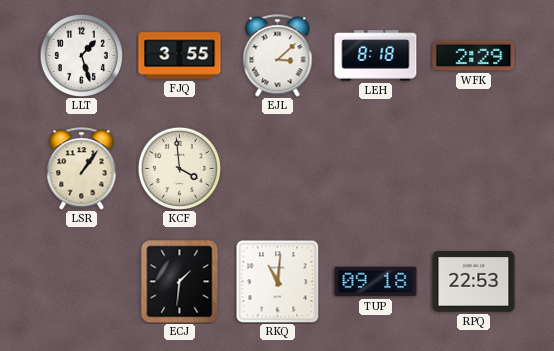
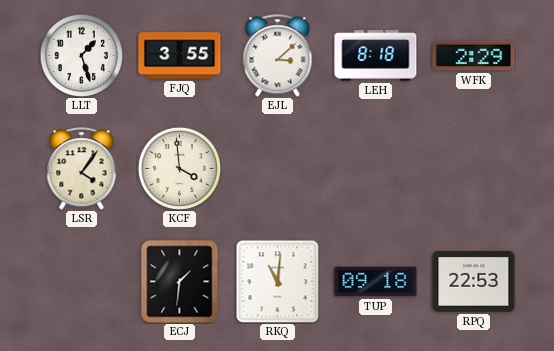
LSR: 1:06 -> 4:06
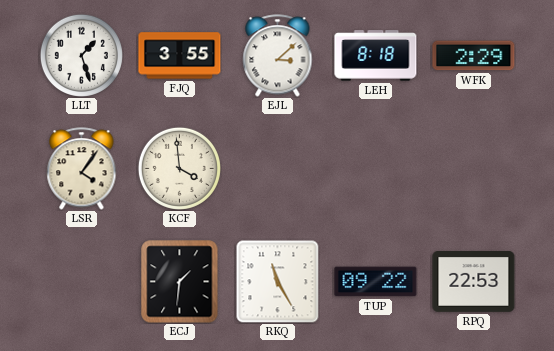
RKQ: 11:01 -> 11:25
TUP: 09:18 -> 09:22
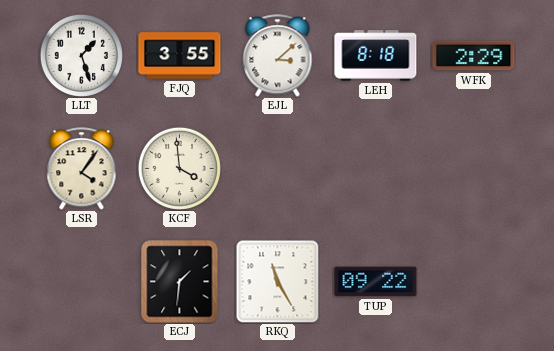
RPQ: 22:53 -> none
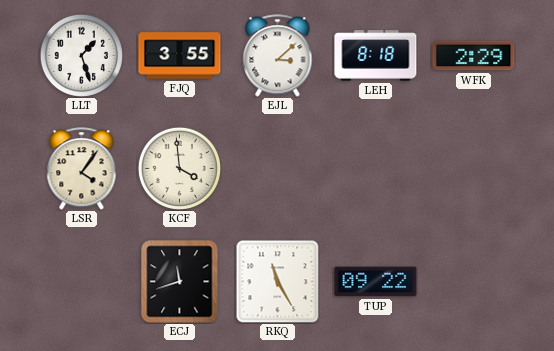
ECJ: 1:31 -> 11:42
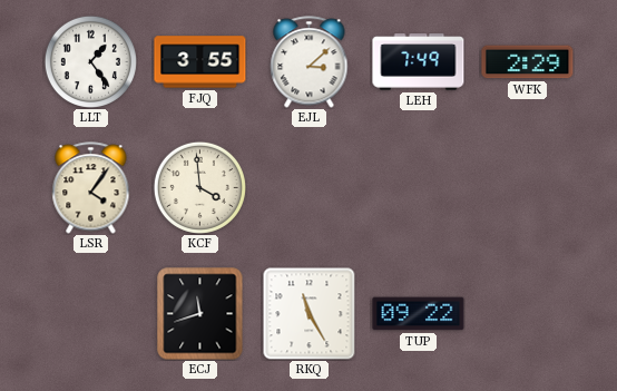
LLT: 1:27 -> 1:24
LEH: 8:18 -> 7:49
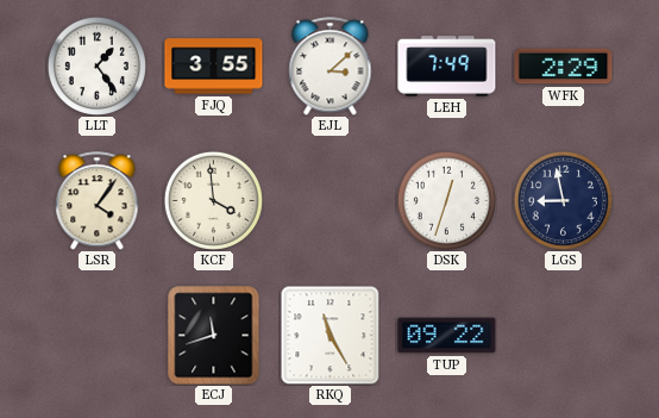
DSK: none -> 12:33
LGS: none -> 8:58
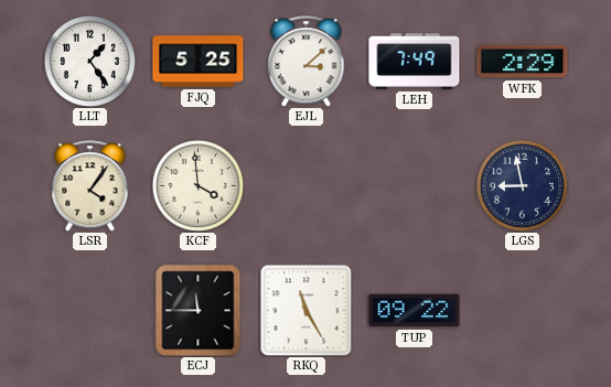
FJQ: 3:55 -> 5:25
DSK: 12:33 -> none
ECJ: 11:42 -> 11:45
